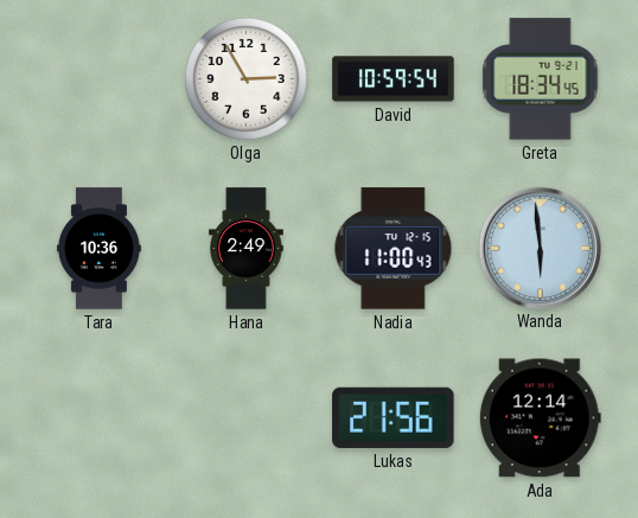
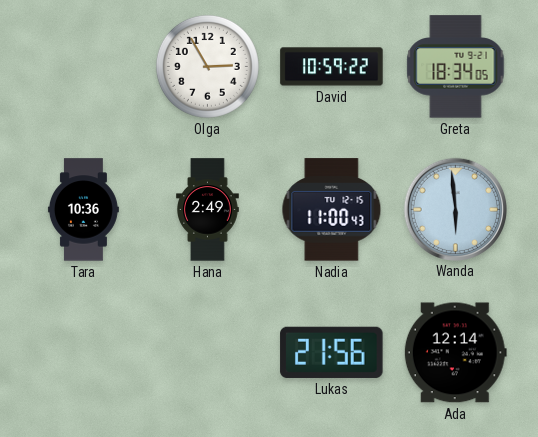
David: 10:59:54 -> 10:59:22
Greta: 18:34:45 -> 18:34:05
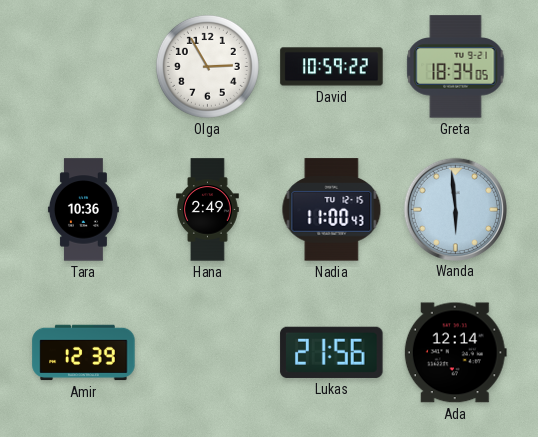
Amir: none -> 12:39
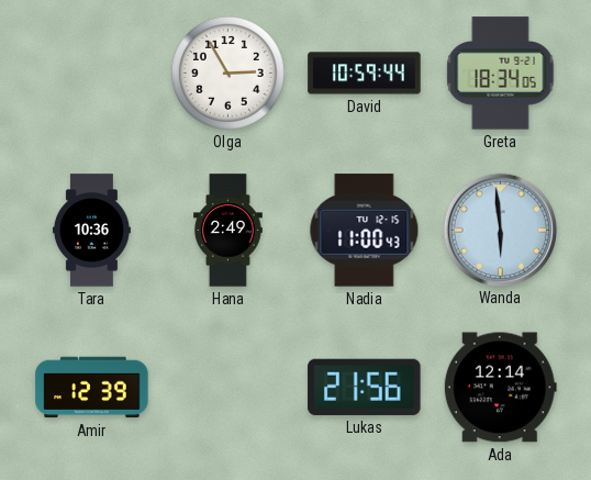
David: 10:59:22 -> 10:59:44
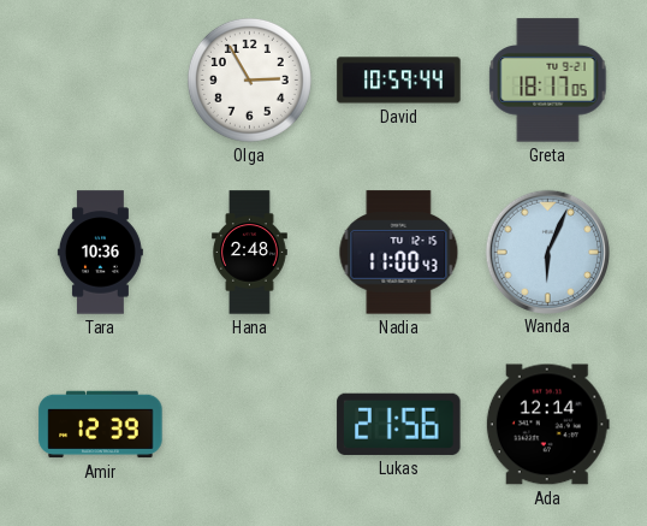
Greta: 18:34 -> 18:17
Hana: 2:49 -> 2:48
Wanda: 5:59 -> 6:04
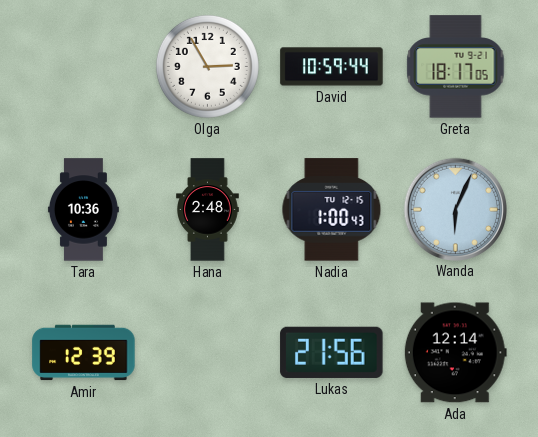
Nadia: 11:00 -> 1:00
